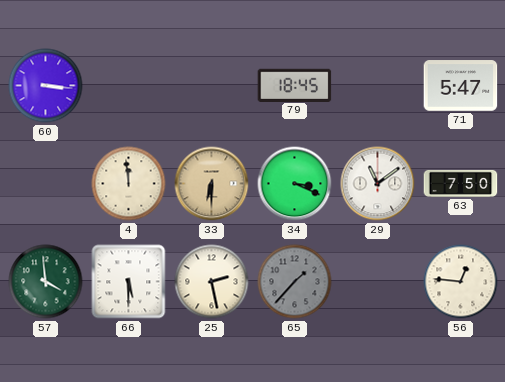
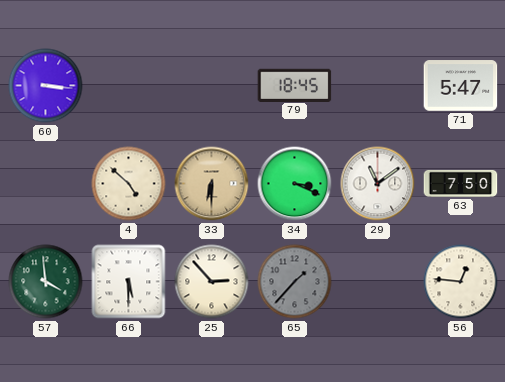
4: 11:59 -> 4:52
25: 2:28 -> 2:53
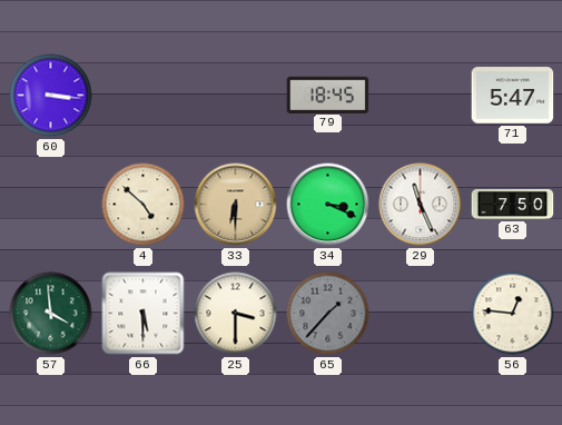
29: 11:09 -> 11:26
25: 2:53 -> 3:30
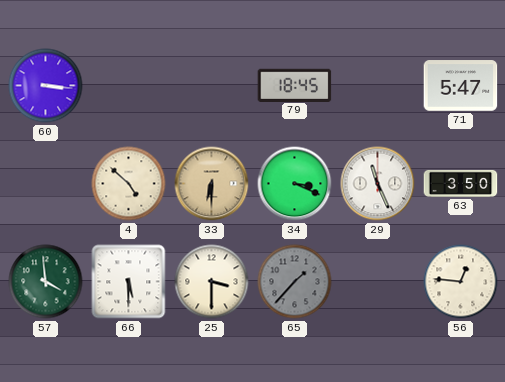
63: 7:50 -> 3:50
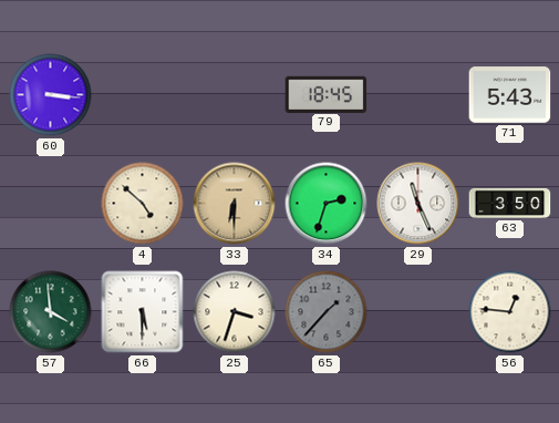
71: 5:47 -> 5:43
34: 3:19 -> 2:33
25: 3:30 -> 3:33
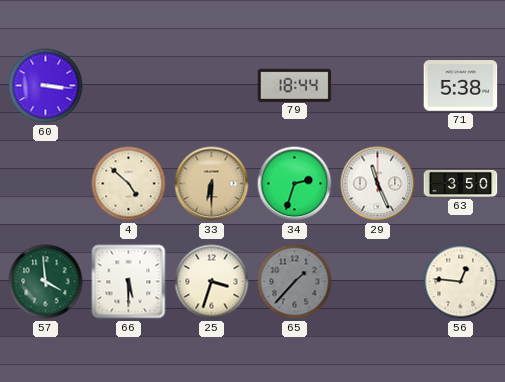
79: 18:45 -> 18:44
71: 5:43 -> 5:38
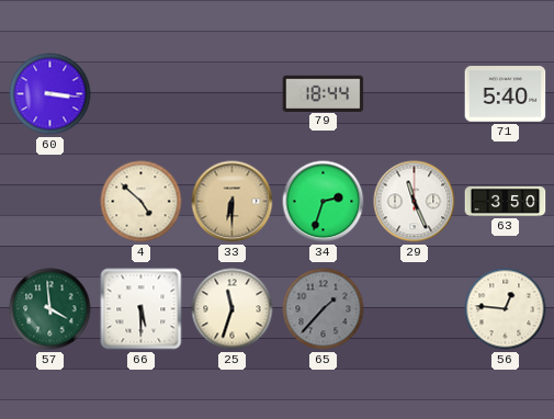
71: 5:38 -> 5:40
25: 3:33 -> 11:33
